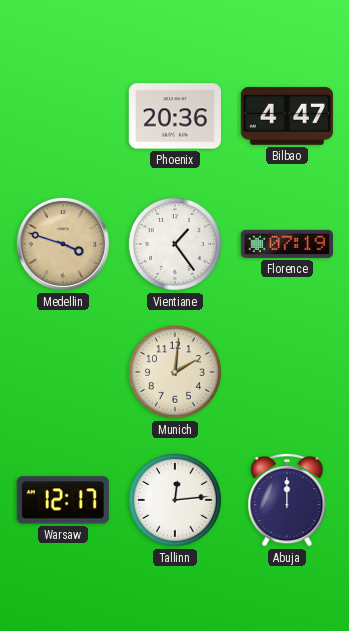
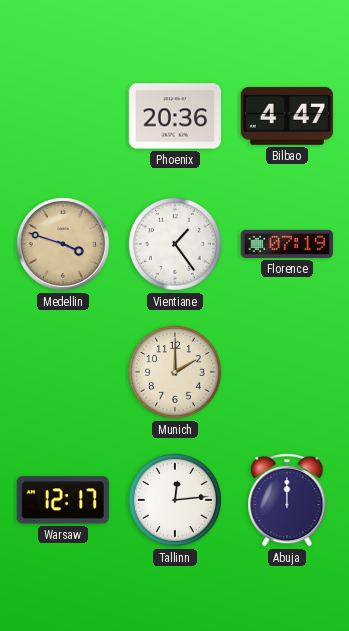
Munich: 2:01 -> 2:00
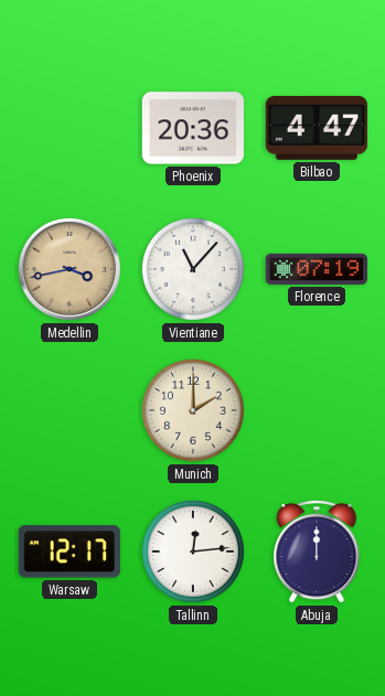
Medellin: 3:48 -> 3:43
Vientiane: 1:24 -> 11:07
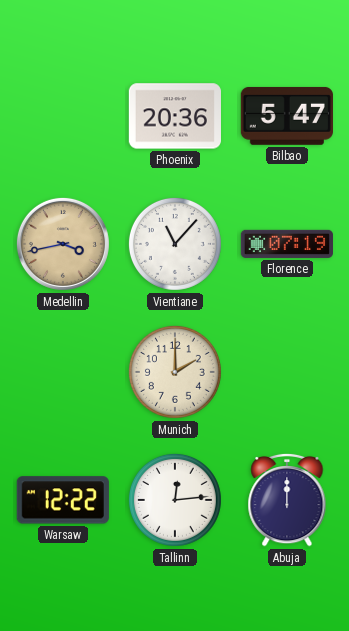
Bilbao: 4:47 -> 5:47
Warsaw: 12:17 -> 12:22
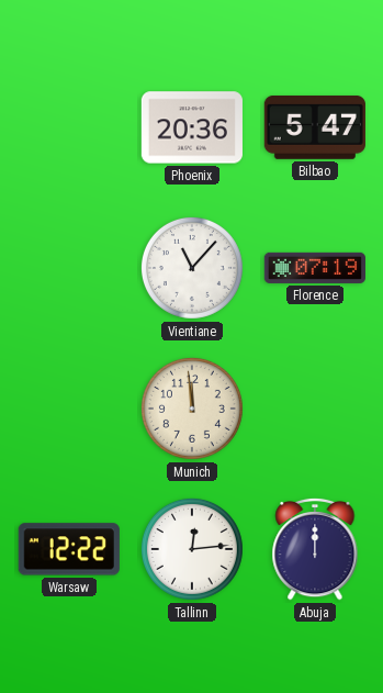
Medellin: 3:43 -> none
Munich: 2:00 -> 11:59
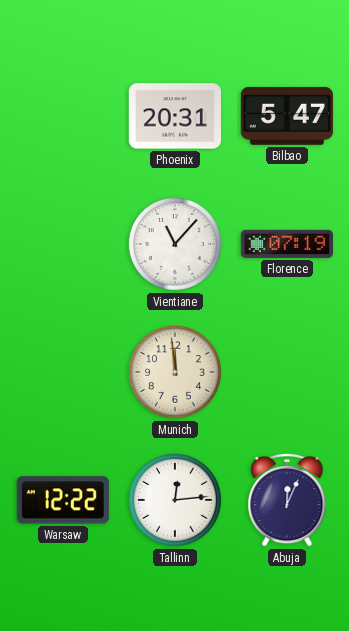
Phoenix: 20:36 -> 20:31
Abuja: 12:00 -> 12:04
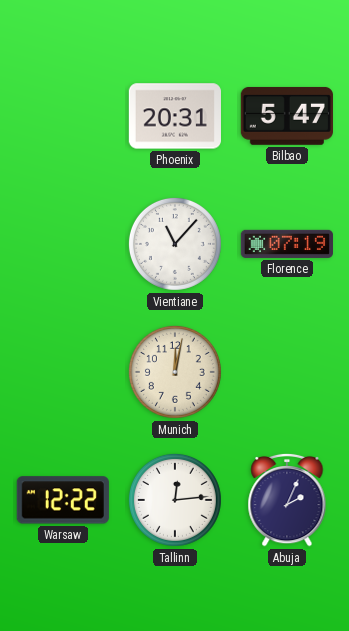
Munich: 11:59 -> 12:02
Abuja: 12:04 -> 2:04
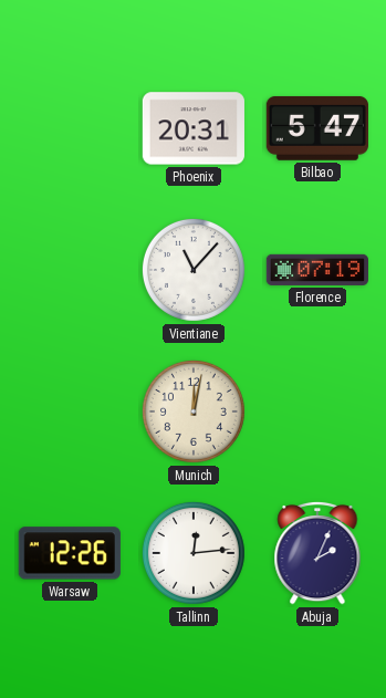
Warsaw: 12:22 -> 12:26
